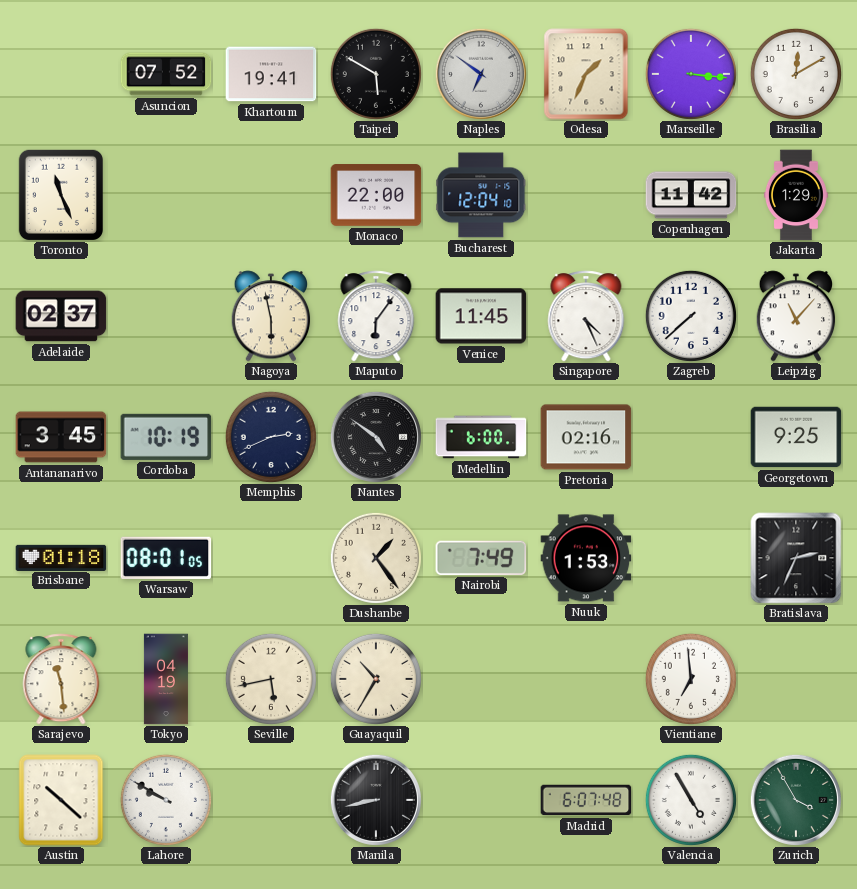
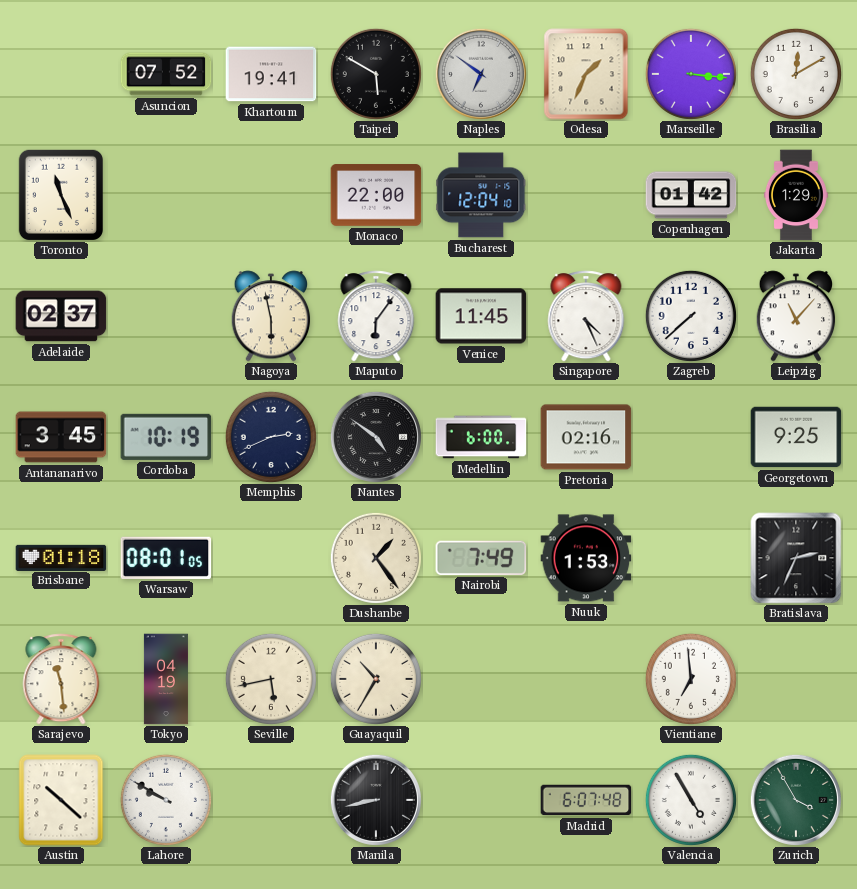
Copenhagen: 11:42 -> 01:42
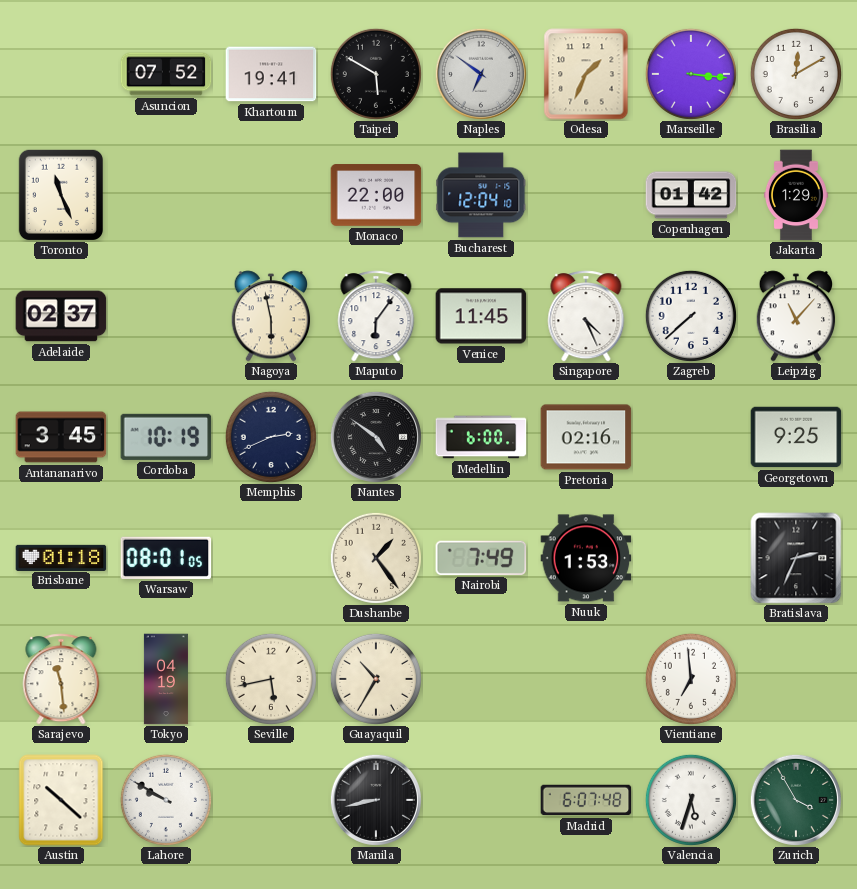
Valencia: 4:55 -> 5:33
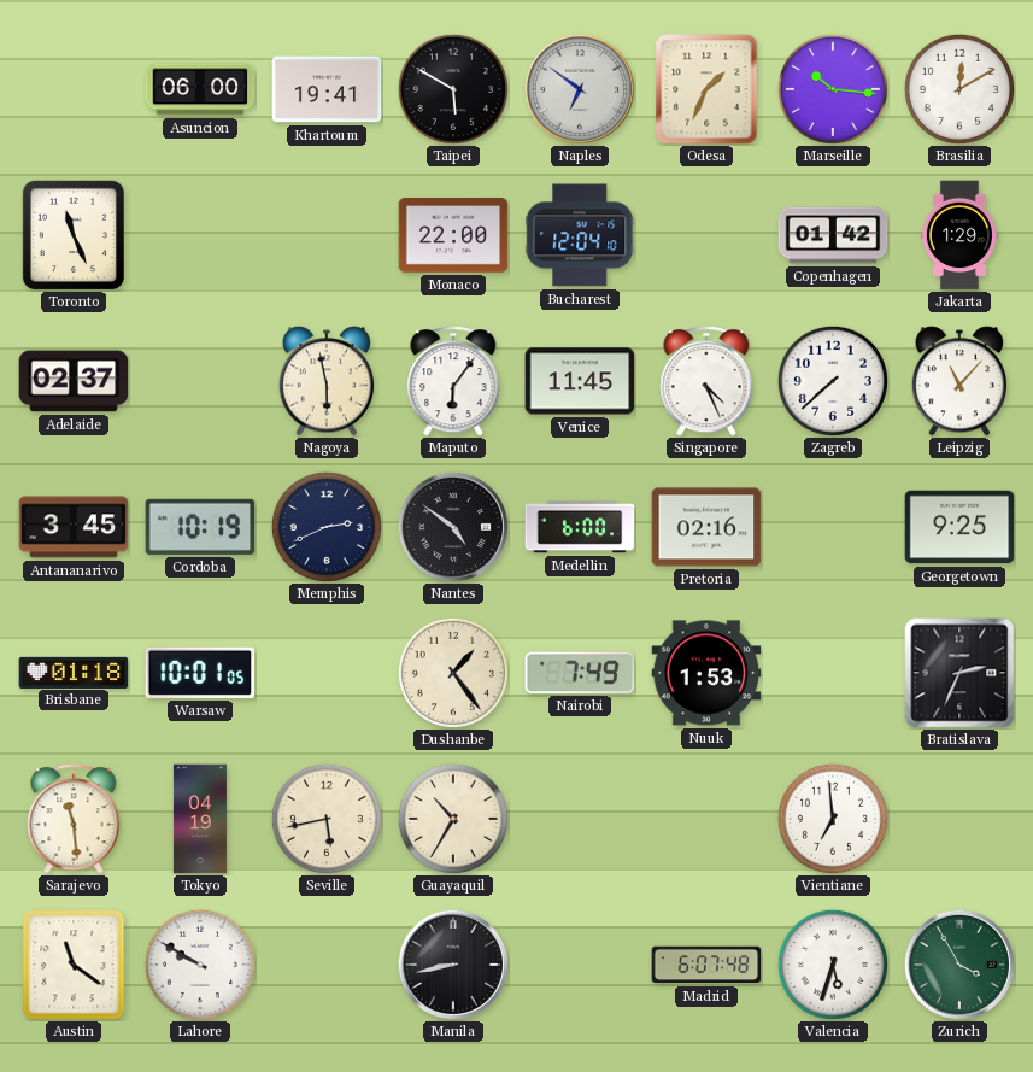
Asuncion: 07:52 -> 06:00
Marseille: 3:16 -> 10:16
Warsaw: 08:01 -> 10:01
Austin: 10:22 -> 11:21
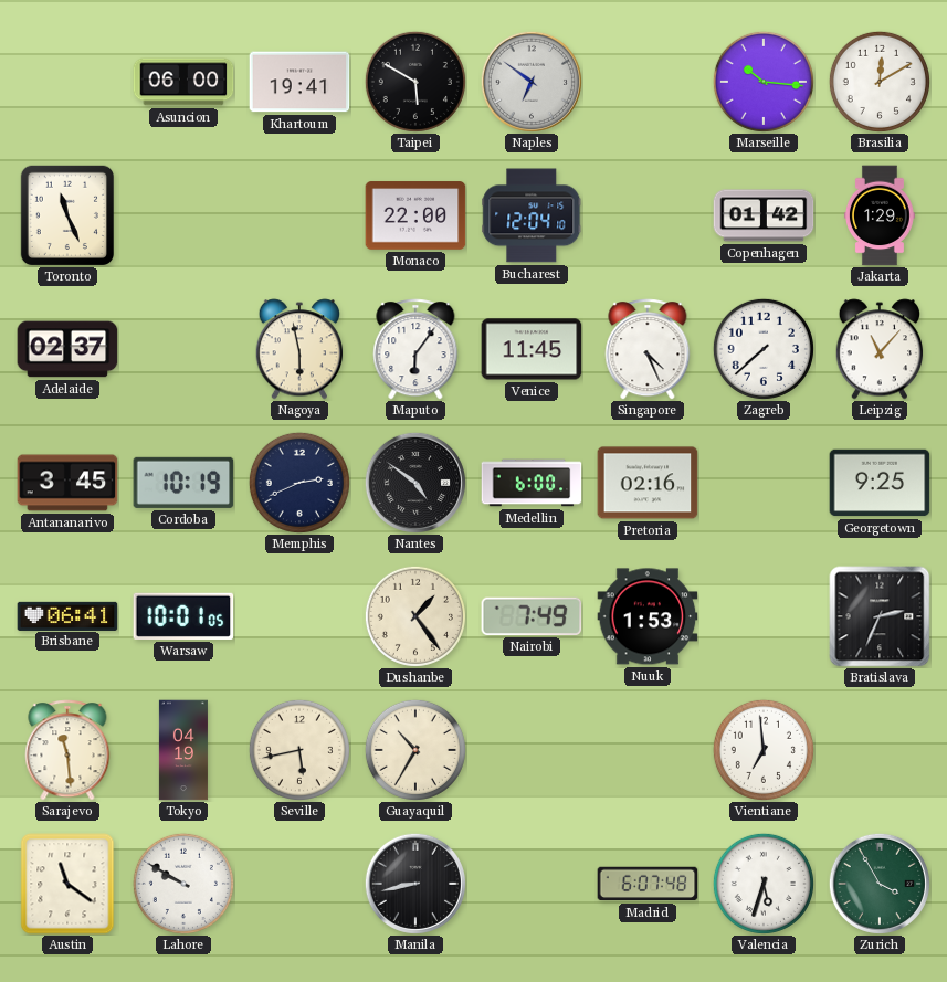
Odesa: 1:34 -> none
Brisbane: 01:18 -> 06:41
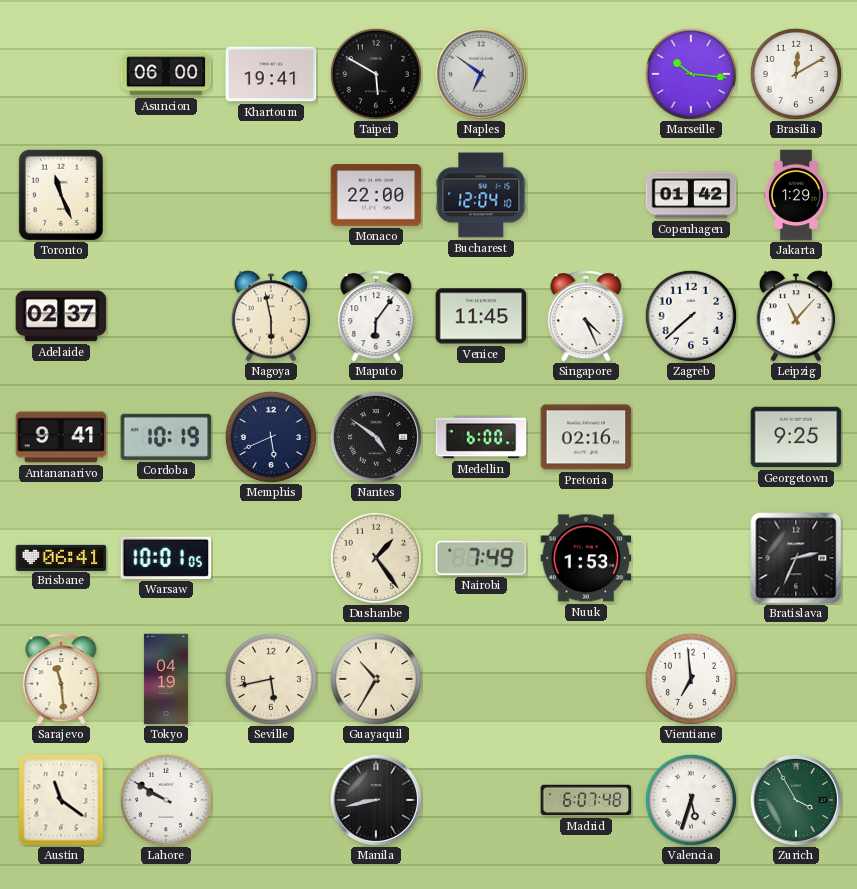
Antananarivo: 3:45 -> 9:41
Memphis: 2:41 -> 5:41
